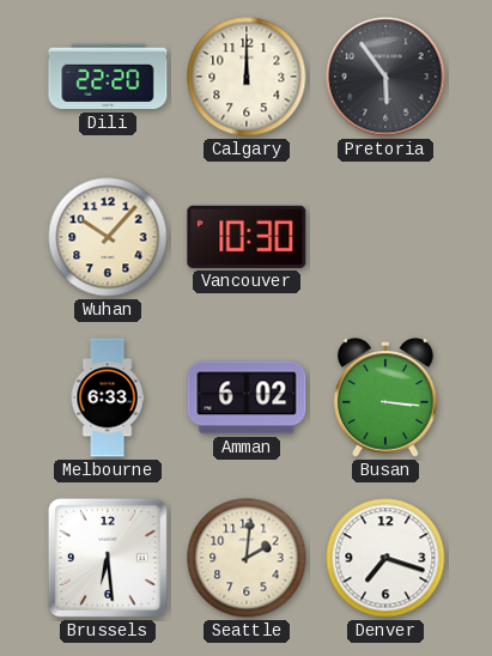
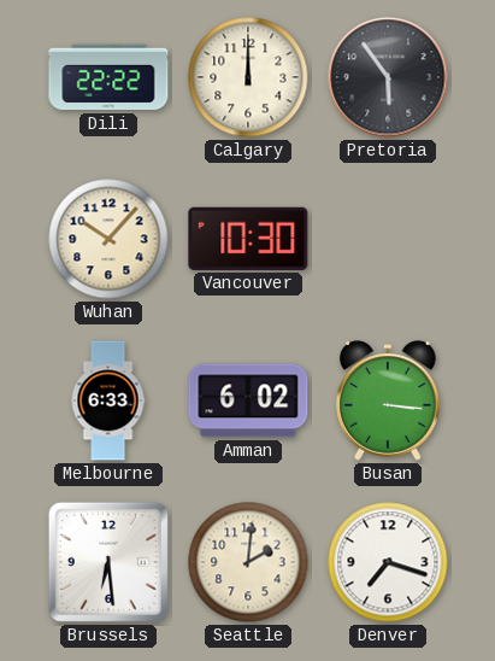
Dili: 22:20 -> 22:22
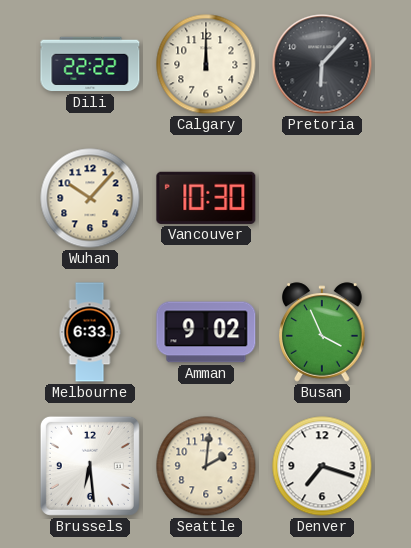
Pretoria: 5:54 -> 6:07
Amman: 6:02 -> 9:02
Busan: 3:16 -> 3:56
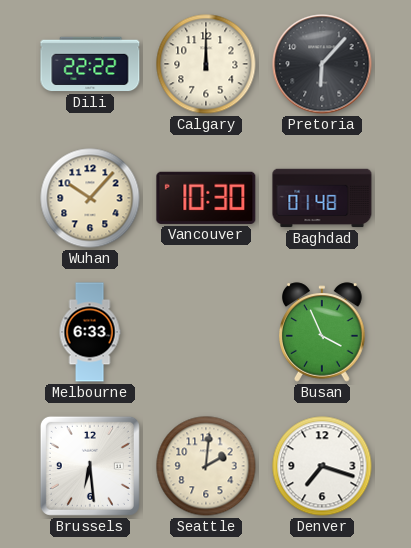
Baghdad: none -> 01:48
Amman: 9:02 -> none
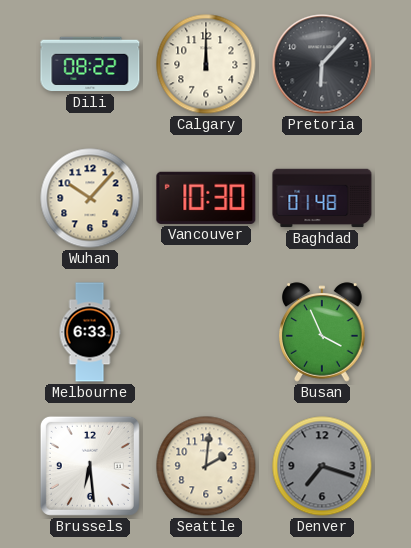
Dili: 22:22 -> 08:22
Denver dial: white -> grey
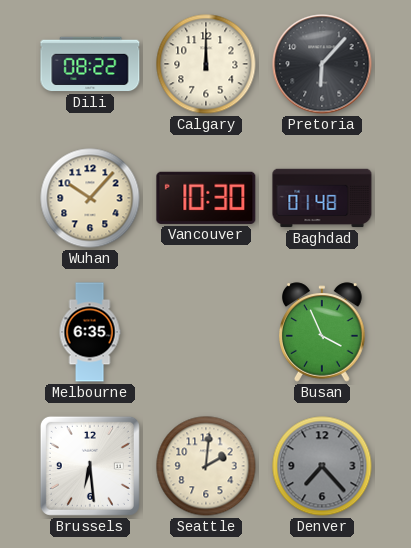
Melbourne: 6:33 -> 6:35
Denver: 7:18 -> 7:23
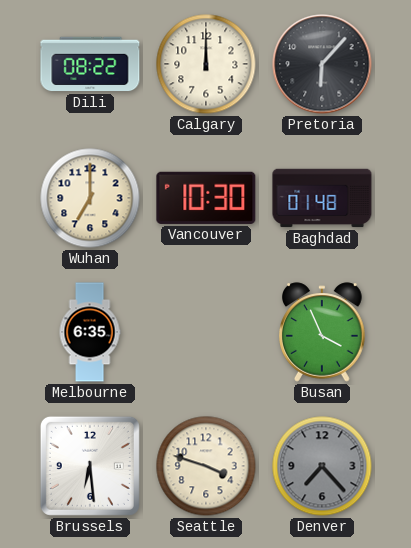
Wuhan: 10:07 -> 7:00
Seattle: 2:01 -> 3:48
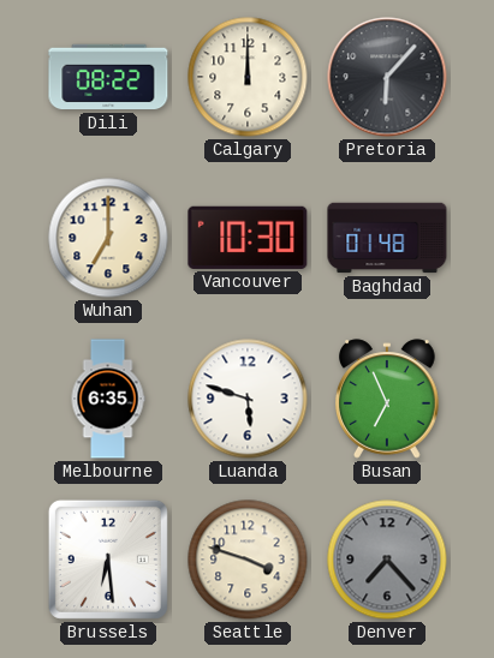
Luanda: none -> 5:48
Busan: 3:56 -> 6:56
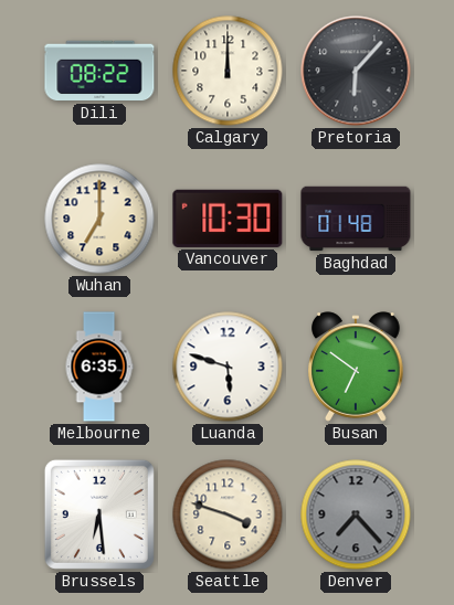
Busan: 6:56 -> 6:51
